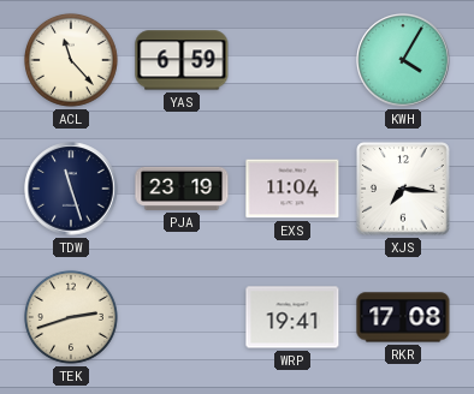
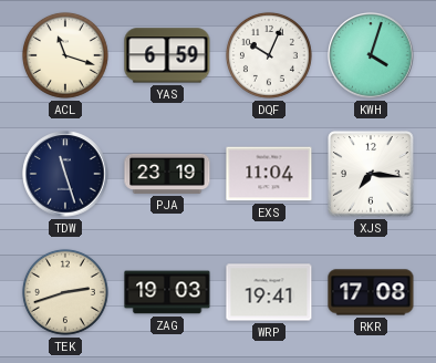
ACL: 11:23 -> 11:18
DQF: none -> 10:04
KWH: 4:05 -> 4:03
ZAG: none -> 19:03
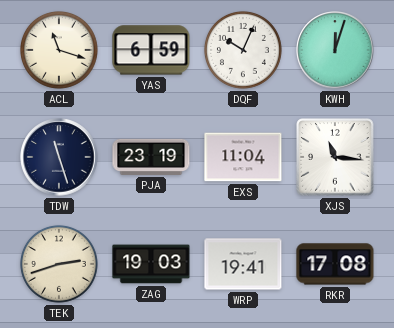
KWH: 4:03 -> 12:03
XJS: 7:16 -> 11:16
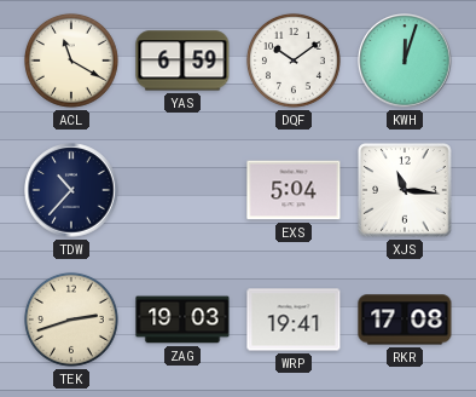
ACL: 11:18 -> 11:20
DQF: 10:04 -> 10:09
TDW: 11:27 -> 10:37
PJA: 23:19 -> none
EXS: 11:04 -> 5:04
